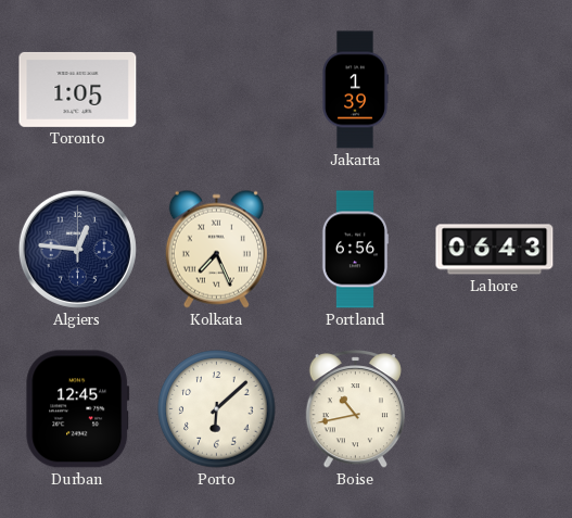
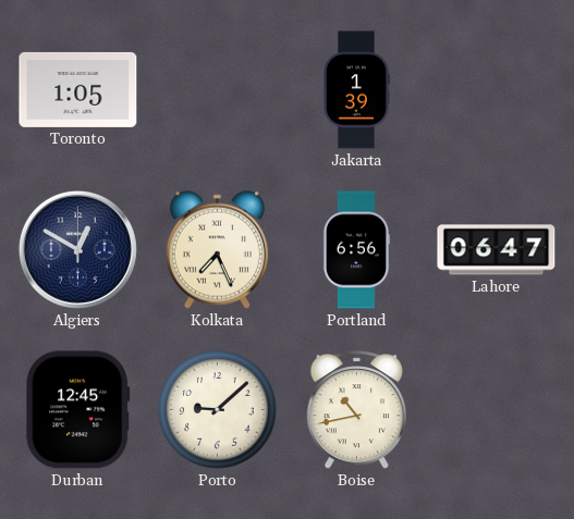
Algiers: 12:46 -> 12:50
Lahore: 06:43 -> 06:47
Porto: 6:08 -> 9:08
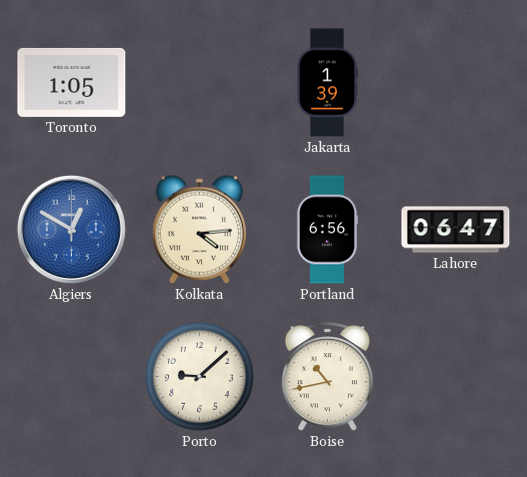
Algiers dial: navy -> blue
Kolkata: 7:26 -> 4:14
Durban: 12:45 -> none
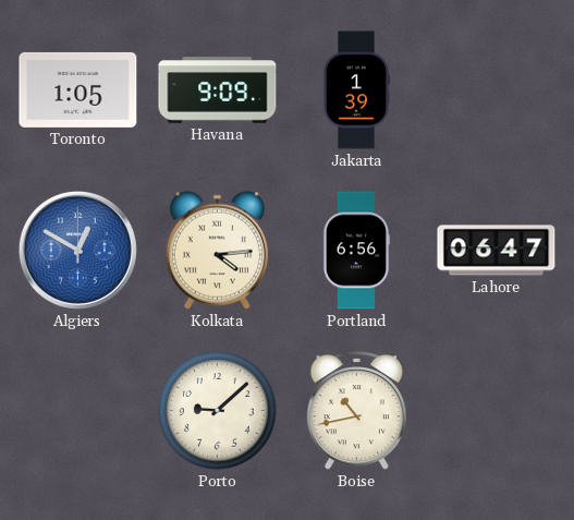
Havana: none -> 9:09
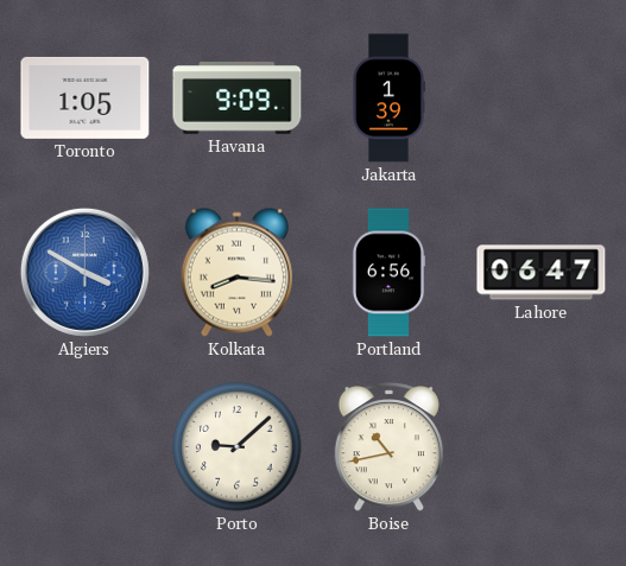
Algiers: 12:50 -> 3:50
Kolkata: 4:14 -> 8:16
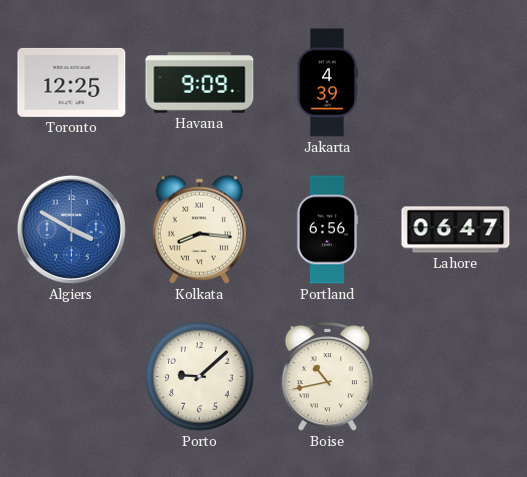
Toronto: 1:05 -> 12:25
Jakarta: 1:39 -> 4:39
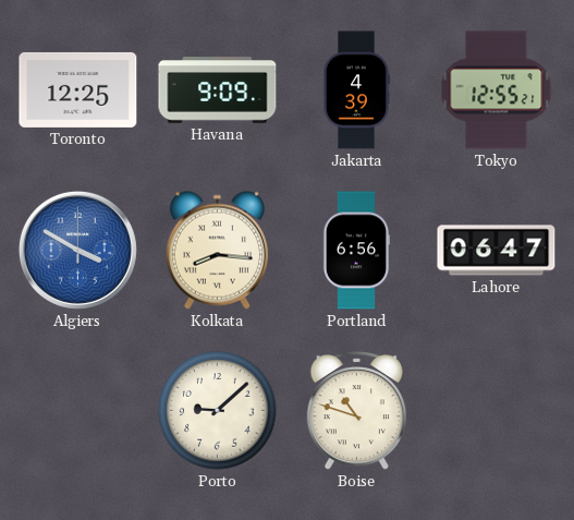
Tokyo: none -> 12:55
Boise: 10:43 -> 10:48
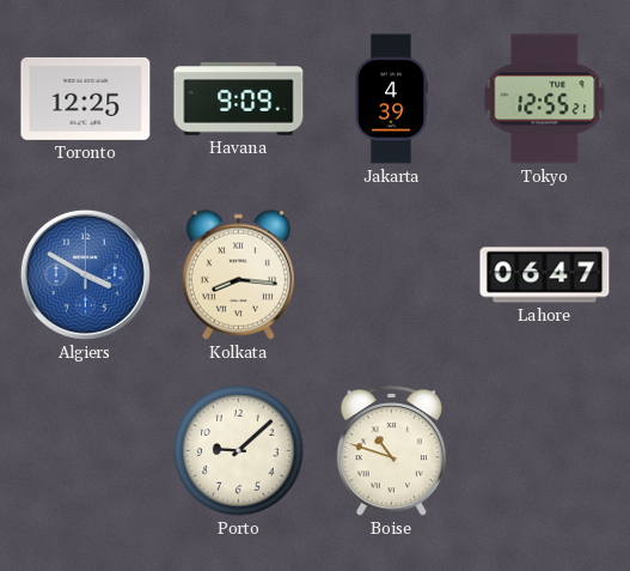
Portland: 6:56 -> none
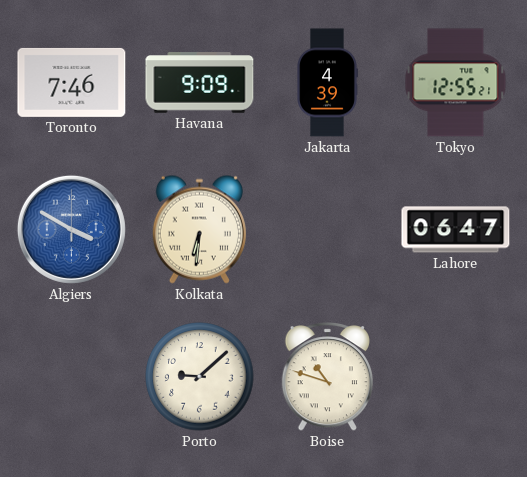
Toronto: 12:25 -> 7:46
Kolkata: 8:16 -> 6:31
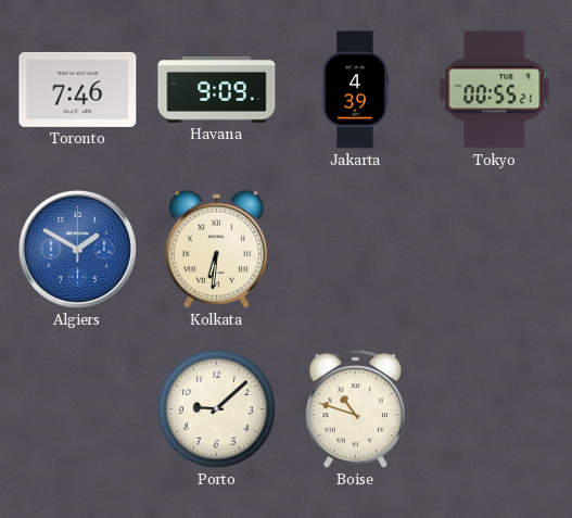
Tokyo: 12:55 -> 00:55
Algiers: 3:50 -> 1:50
Lahore: 06:47 -> none
